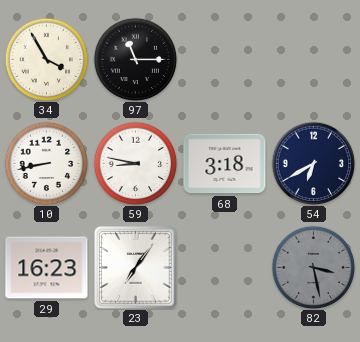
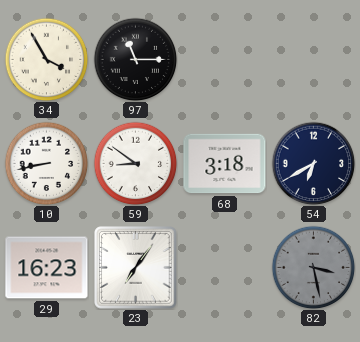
59: 8:47 -> 8:51
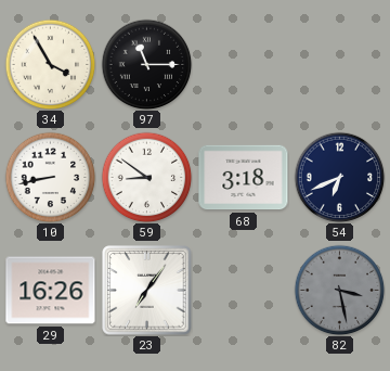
54: 6:40 -> 6:41
29: 16:23 -> 16:26
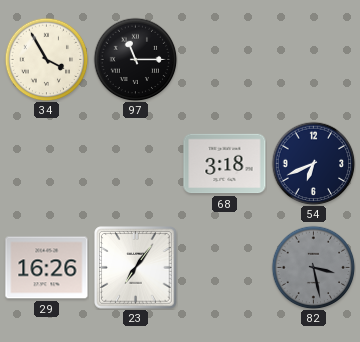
10: 8:43 -> none
59: 8:51 -> none
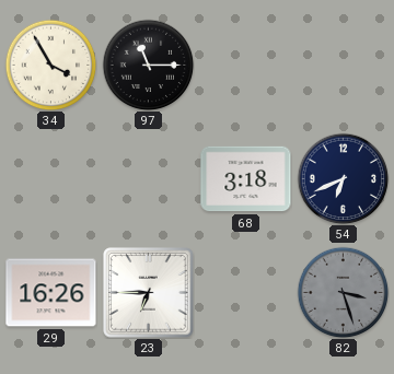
23: 7:06 -> 6:45
82: 3:28 -> 3:27
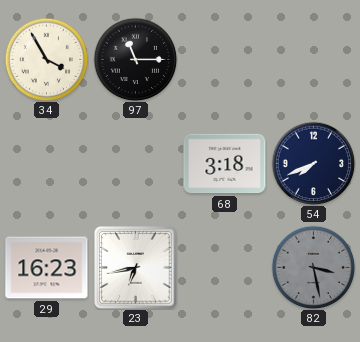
54: 6:41 -> 7:41
29: 16:26 -> 16:23
23: 6:45 -> 6:43
82: 3:27 -> 3:28
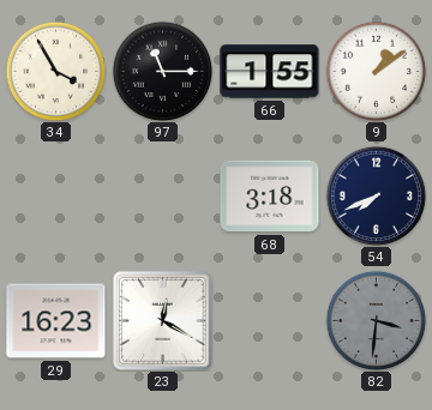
66: none -> 1:55
9: none -> 1:09
23: 6:43 -> 12:20
82: 3:28 -> 3:31
